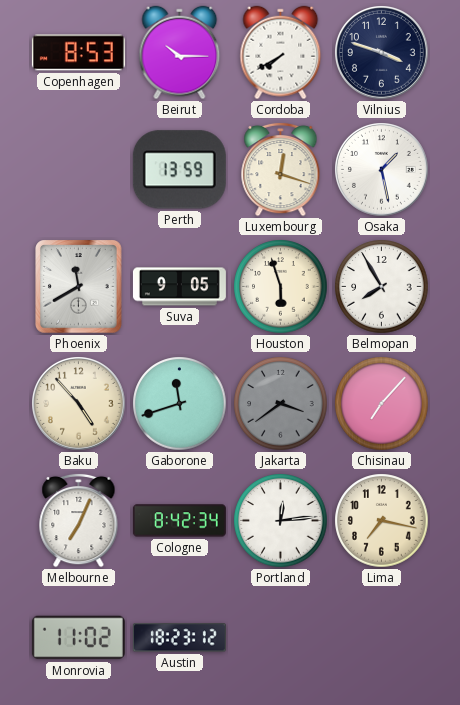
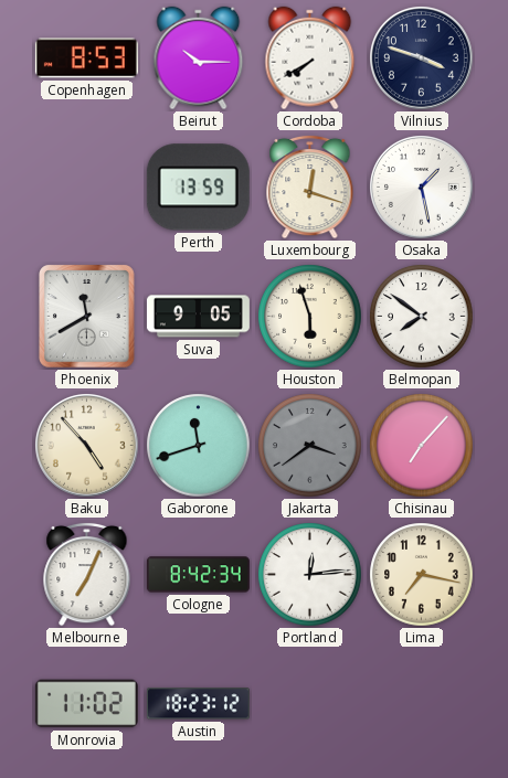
Belmopan: 7:55 -> 7:51
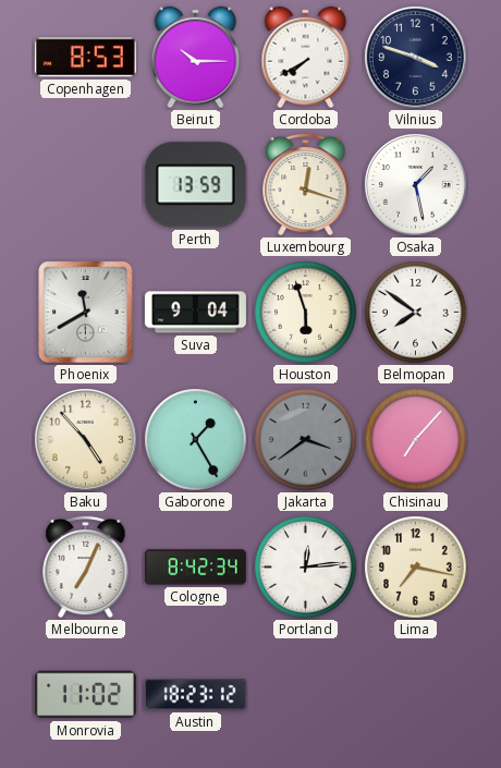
Suva: 9:05 -> 9:04
Gaborone: 11:42 -> 1:25
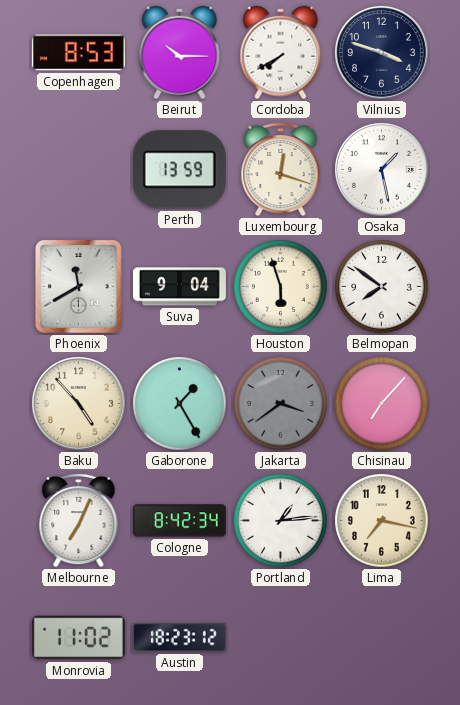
Portland: 12:14 -> 1:14
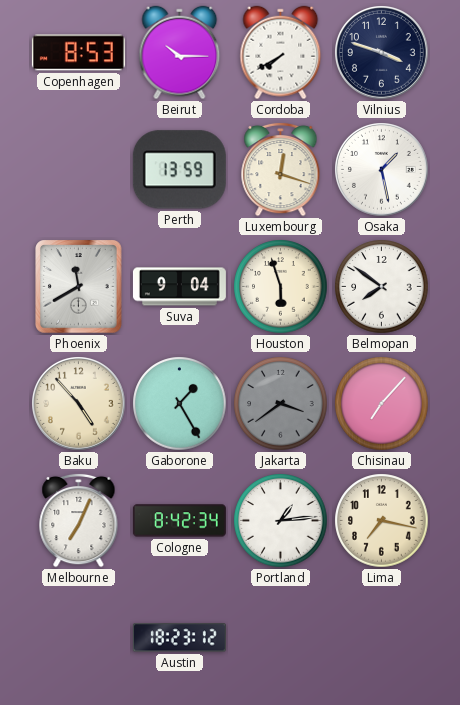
Monrovia: 11:02 -> none
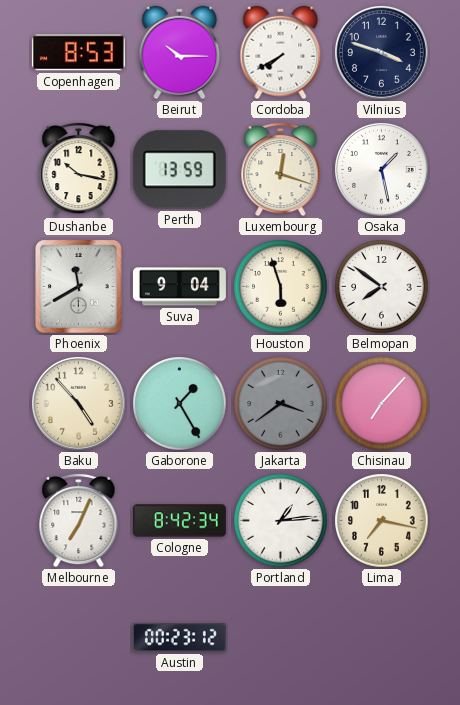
Dushanbe: none -> 10:17
Austin: 18:23 -> 00:23
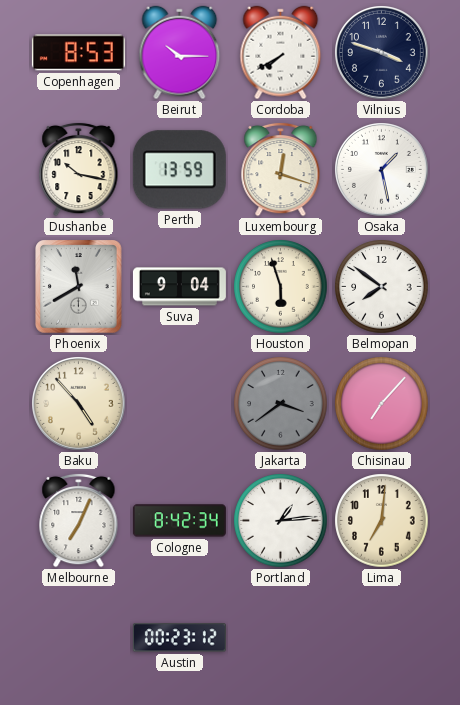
Gaborone: 1:25 -> none
Lima: 7:17 -> 7:01
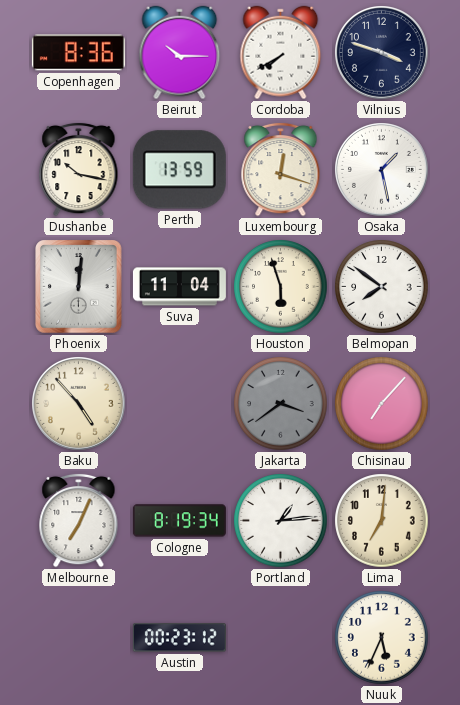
Copenhagen: 8:53 -> 8:36
Phoenix: 11:40 -> 12:01
Suva: 9:04 -> 11:04
Cologne: 8:42 -> 8:19
Nuuk: none -> 5:34
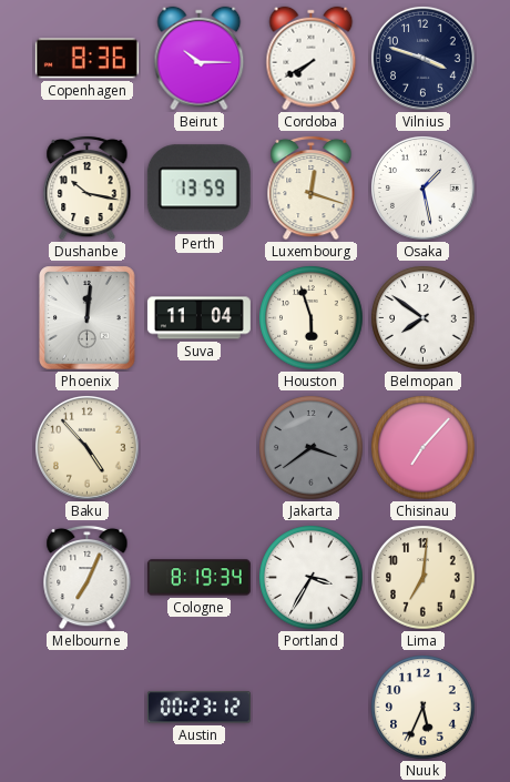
Portland: 1:14 -> 3:35
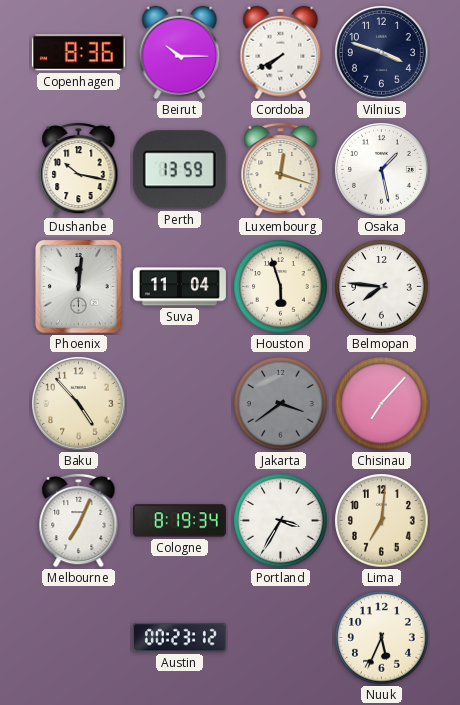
Belmopan: 7:51 -> 7:46
